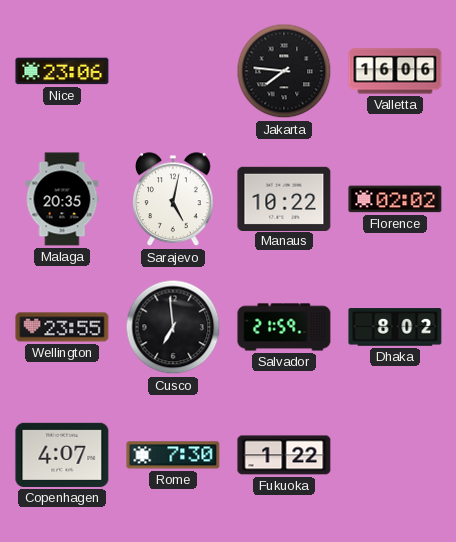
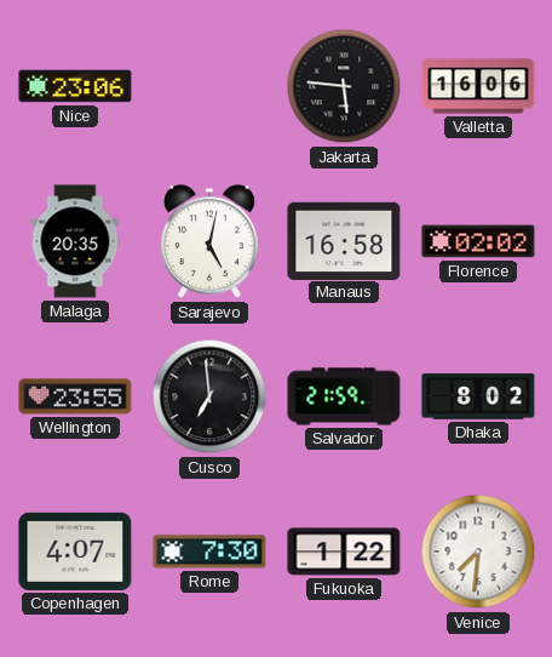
Jakarta: 7:46 -> 5:46
Manaus: 10:22 -> 16:58
Venice: none -> 7:31
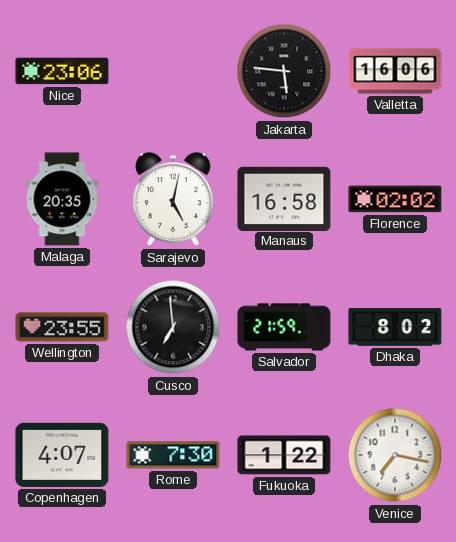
Venice: 7:31 -> 7:17
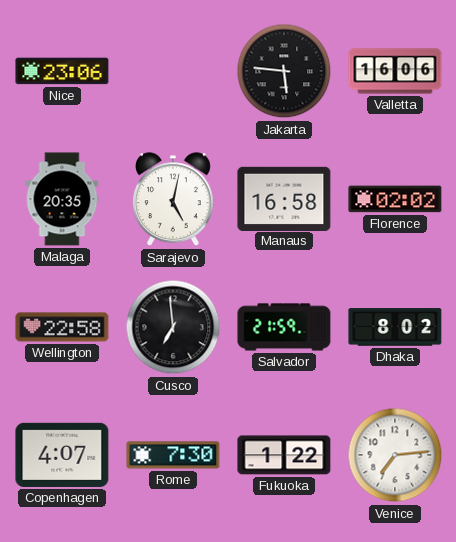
Wellington: 23:55 -> 22:58
Venice: 7:17 -> 7:14
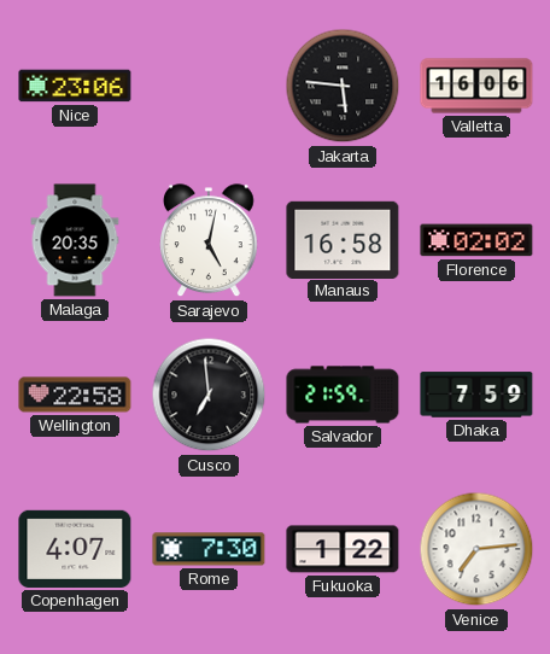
Dhaka: 8:02 -> 7:59
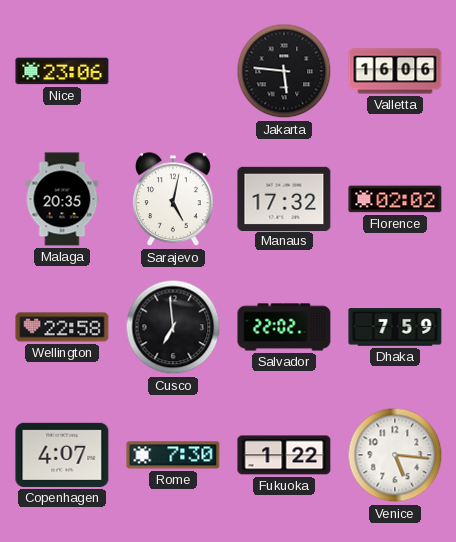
Manaus: 16:58 -> 17:32
Salvador: 21:59 -> 22:02
Venice: 7:14 -> 5:16
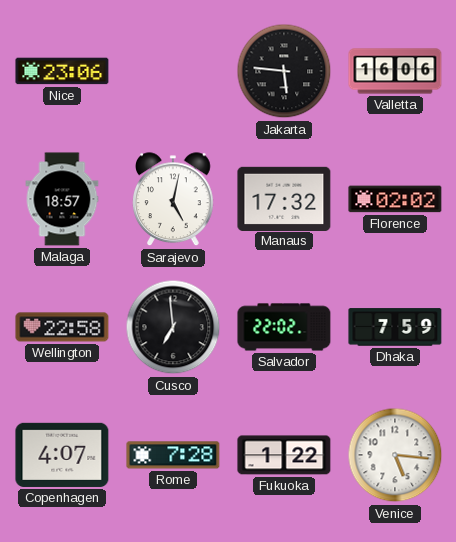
Malaga: 20:35 -> 18:57
Rome: 7:30 -> 7:28
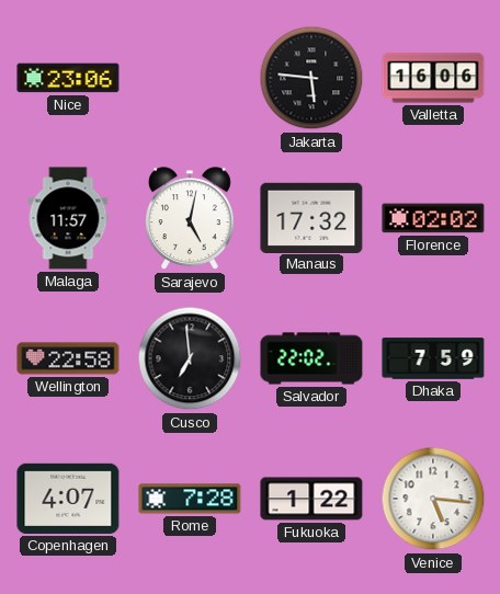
Malaga: 18:57 -> 11:57
